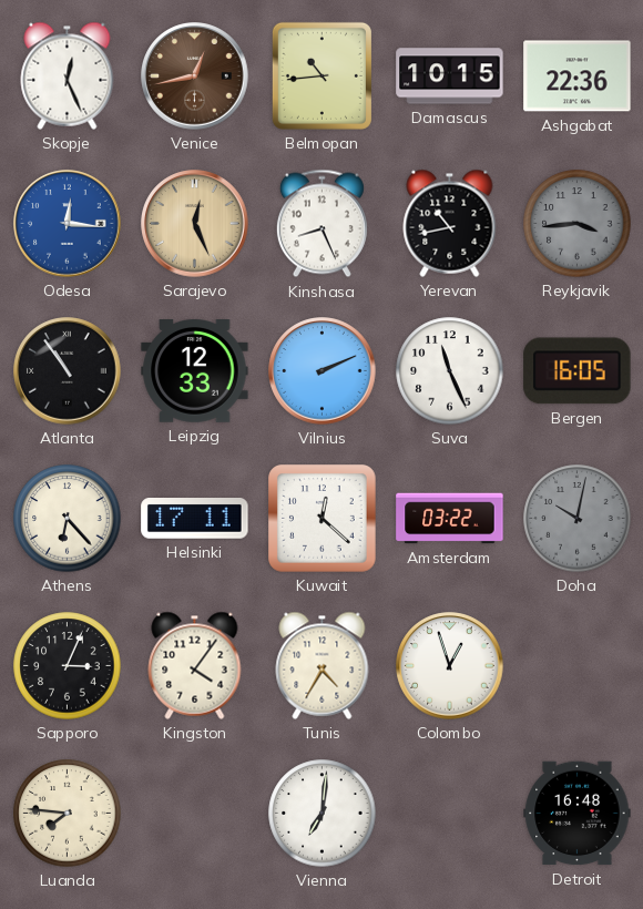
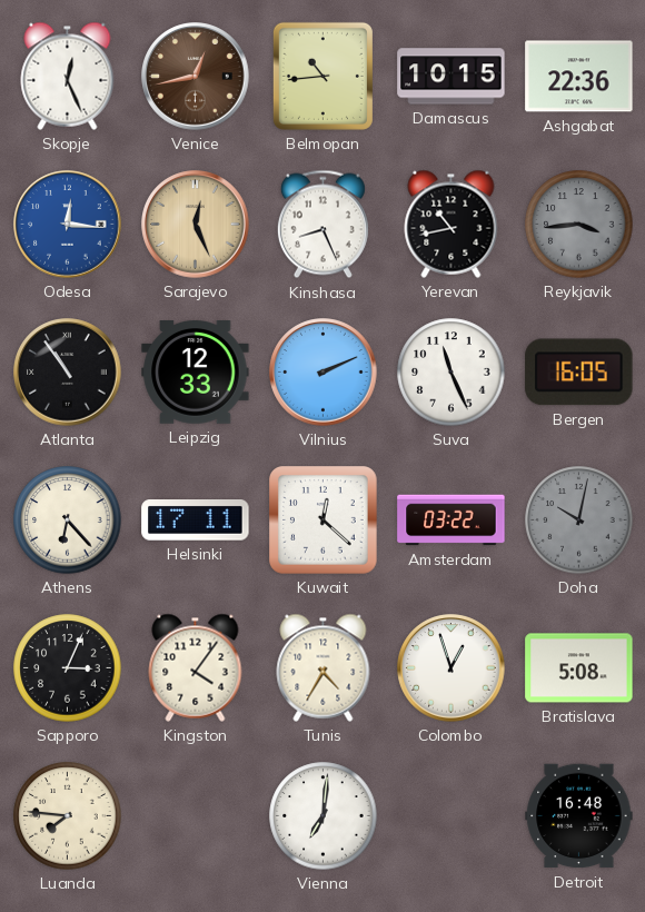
Bratislava: none -> 5:08
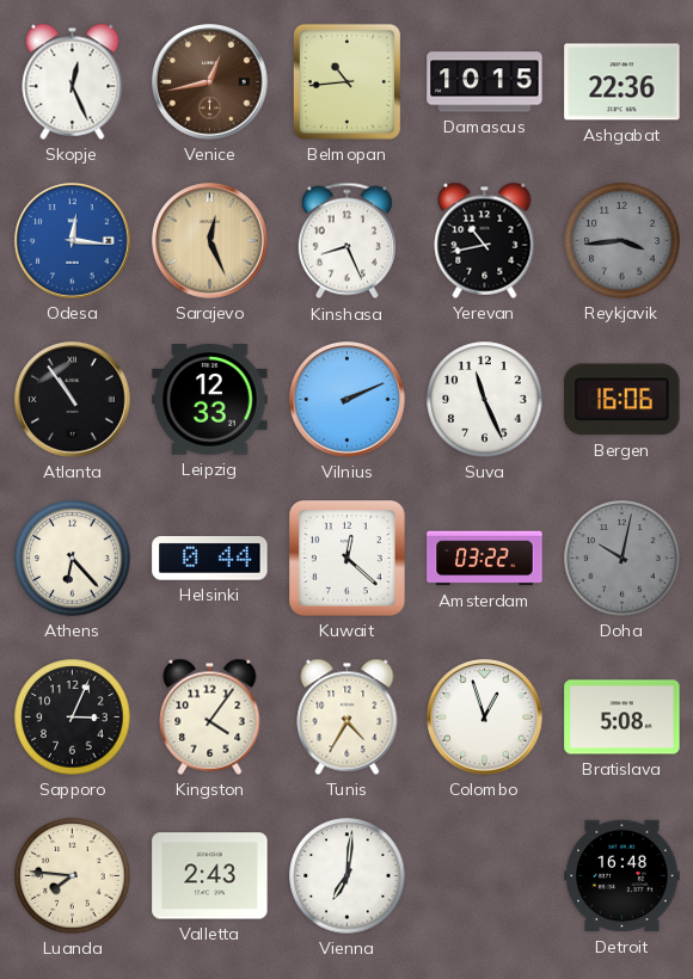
Bergen: 16:05 -> 16:06
Helsinki: 17:11 -> 0:44
Valletta: none -> 2:43
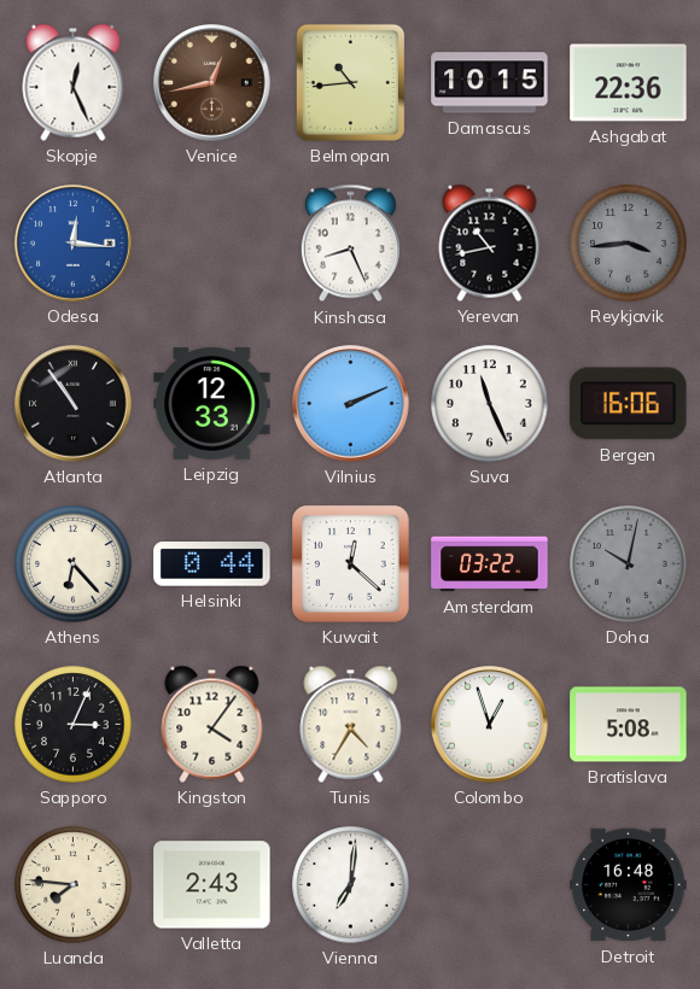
Sarajevo: 12:26 -> none
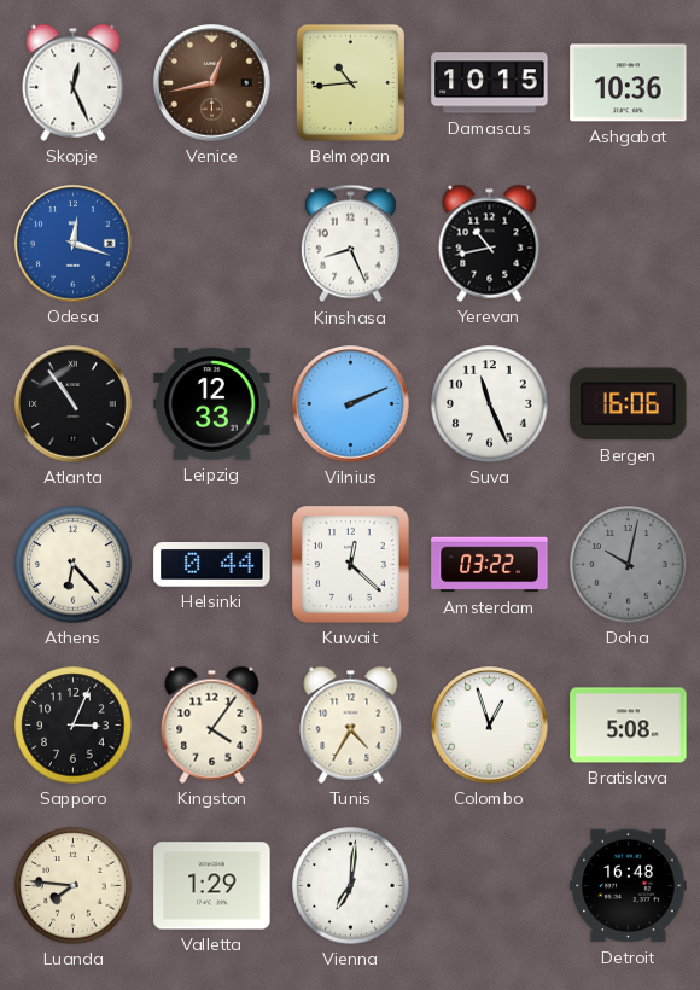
Ashgabat: 22:36 -> 10:36
Odesa: 12:16 -> 12:18
Reykjavik: 3:44 -> none
Valletta: 2:43 -> 1:29
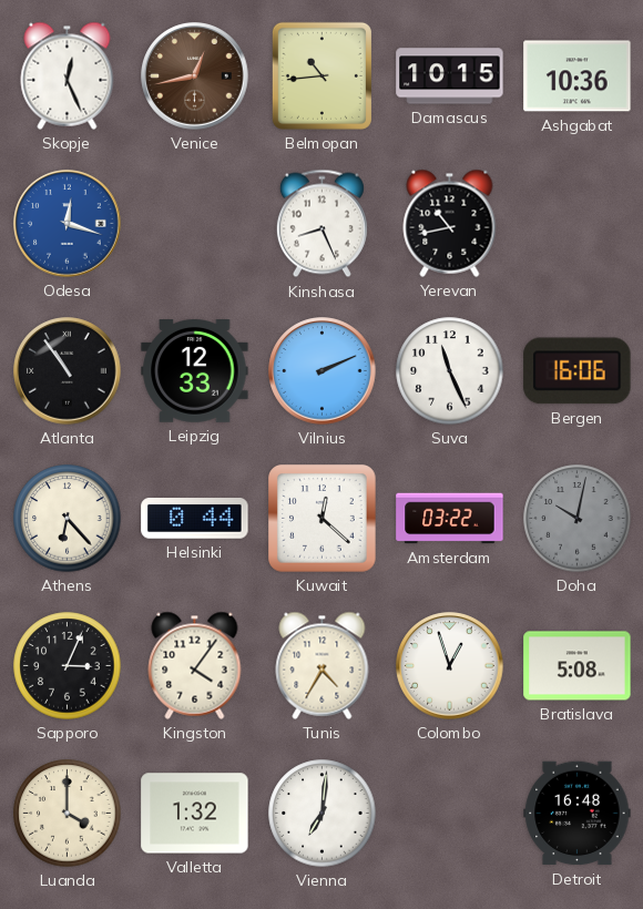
Luanda: 7:46 -> 4:00
Valletta: 1:29 -> 1:32
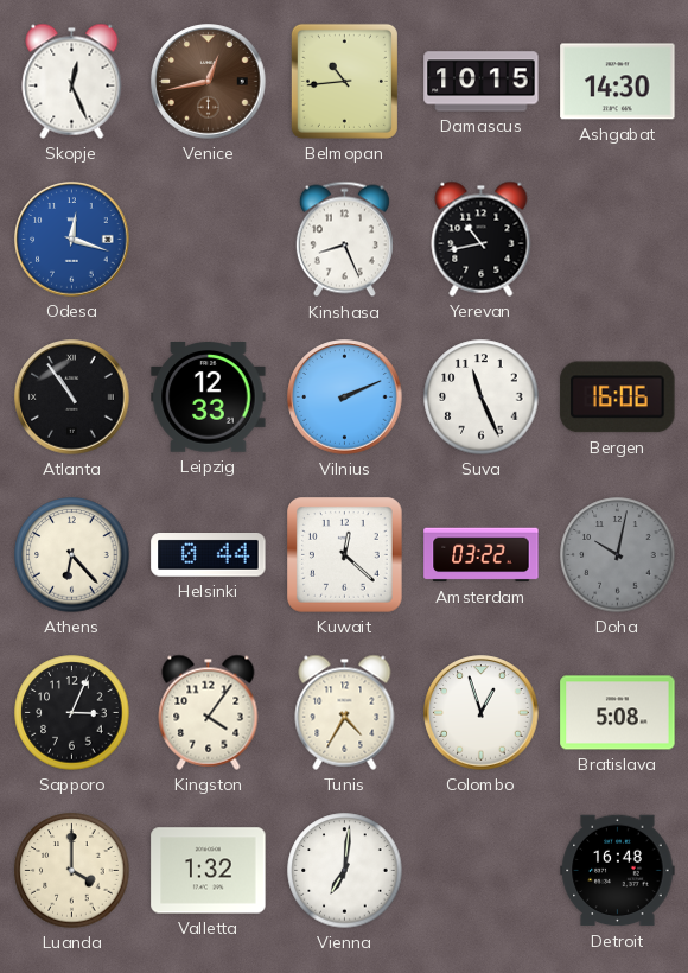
Ashgabat: 10:36 -> 14:30
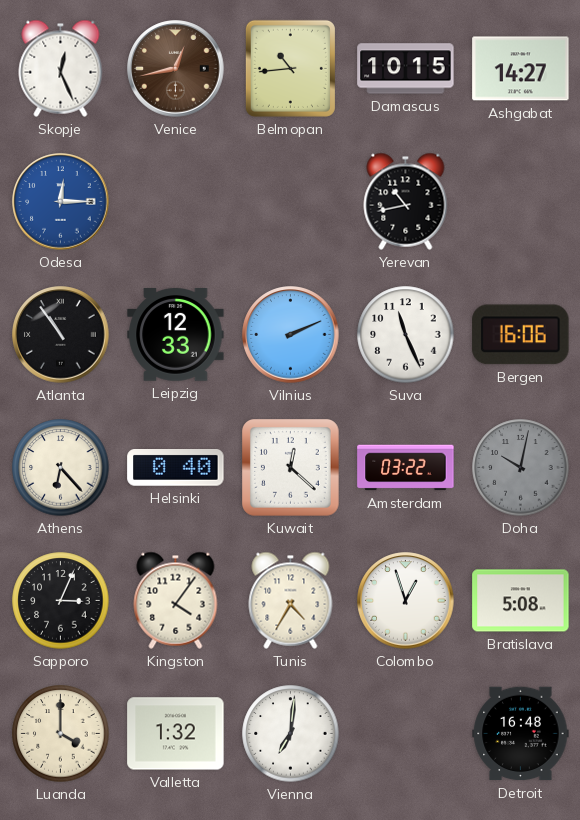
Ashgabat: 14:30 -> 14:27
Odesa: 12:18 -> 12:15
Kinshasa: 8:26 -> none
Helsinki: 0:44 -> 0:40
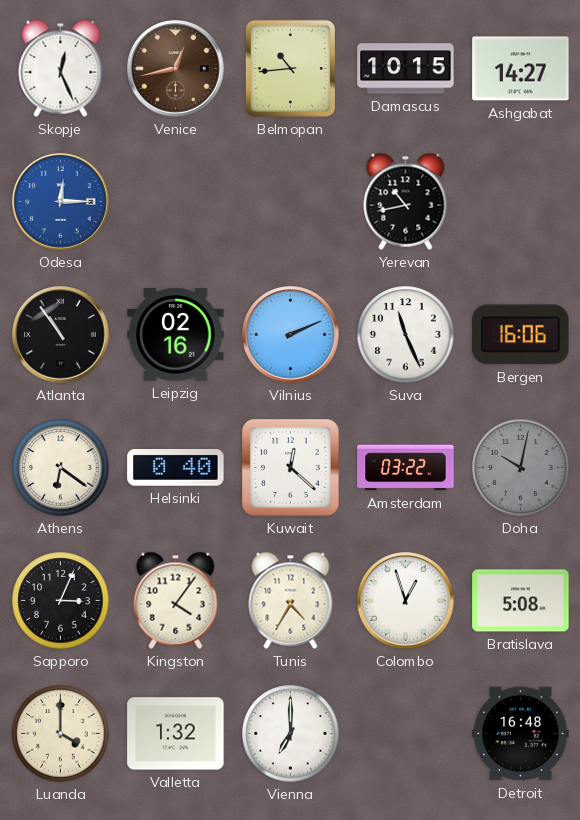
Leipzig: 12:33 -> 02:16
Athens: 6:23 -> 6:21
Vienna: 7:01 -> 7:00
